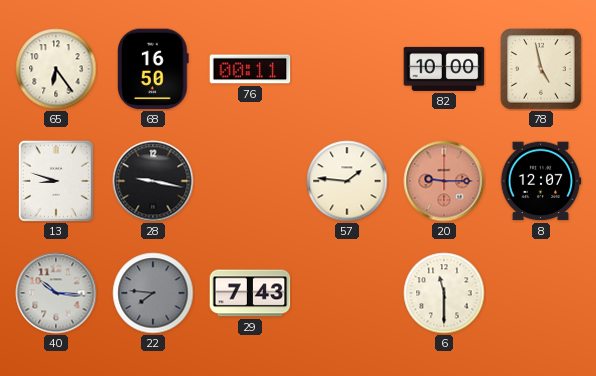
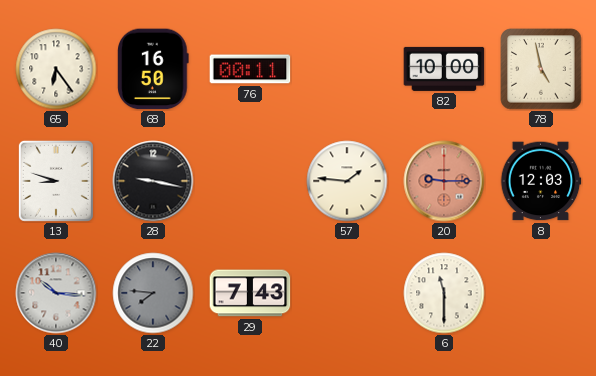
8: 12:07 -> 12:03
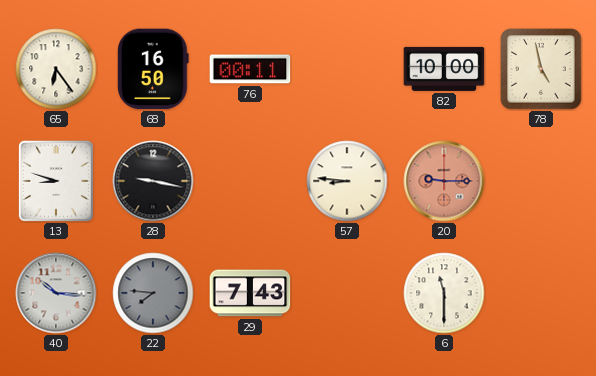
57: 1:46 -> 8:46
8: 12:03 -> none
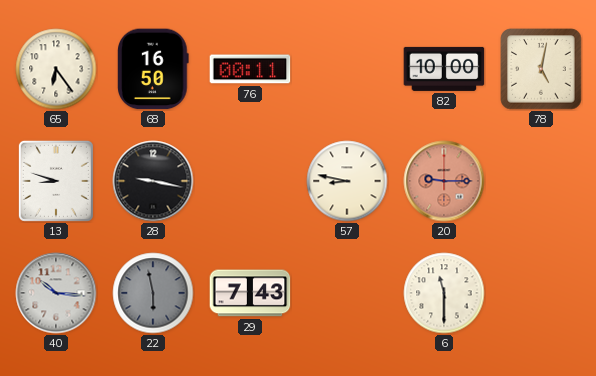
78: 4:58 -> 5:02
57: 8:46 -> 8:47
22: 7:46 -> 5:58
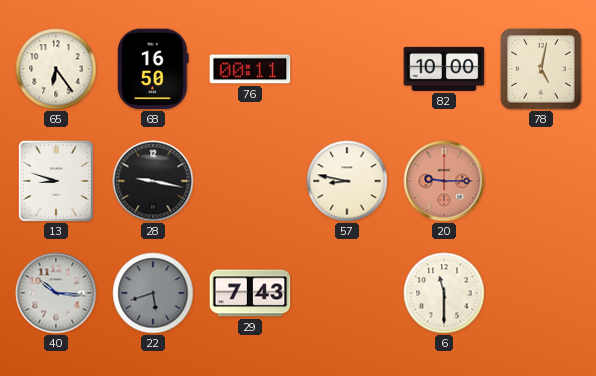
22: 5:58 -> 5:42
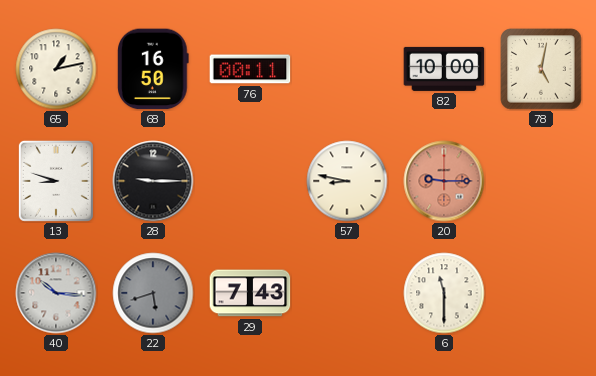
65: 6:24 -> 1:13
28: 9:17 -> 9:15
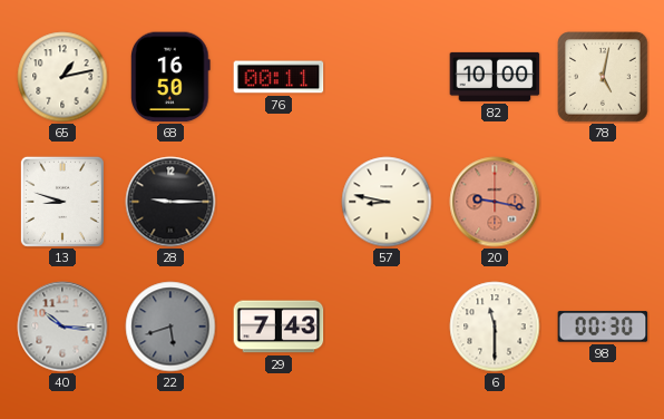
20: 9:15 -> 9:17
98: none -> 00:30
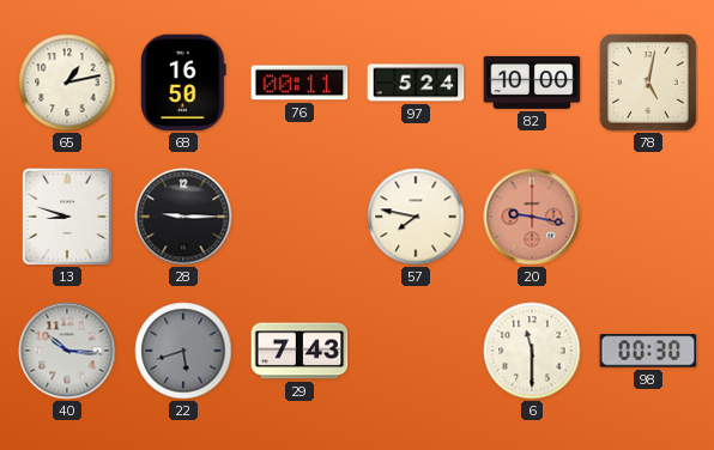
97: none -> 5:24
57: 8:47 -> 7:47
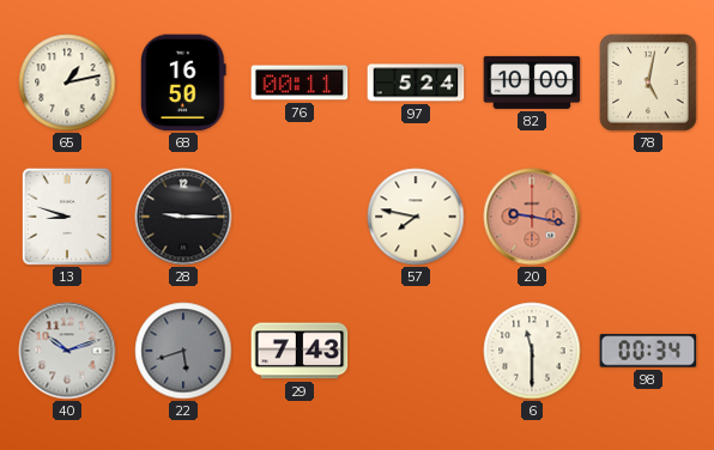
40: 10:16 -> 10:12
98: 00:30 -> 00:34
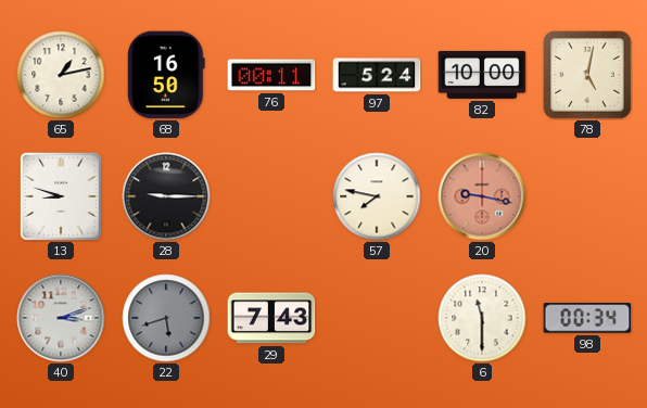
40: 10:12 -> 3:12
